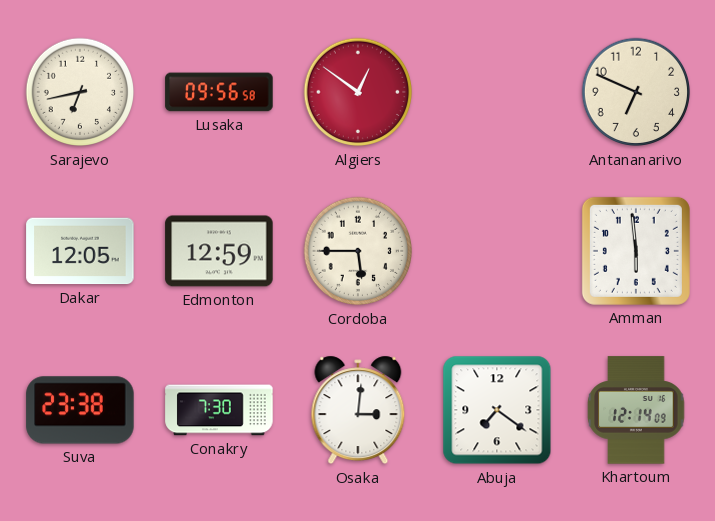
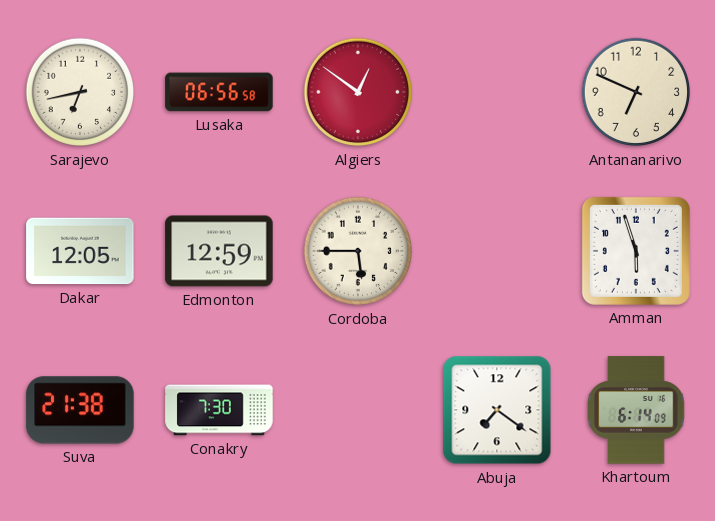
Lusaka: 09:56 -> 06:56
Amman: 5:59 -> 5:57
Suva: 23:38 -> 21:38
Osaka: 3:01 -> none
Khartoum: 12:14 -> 6:14
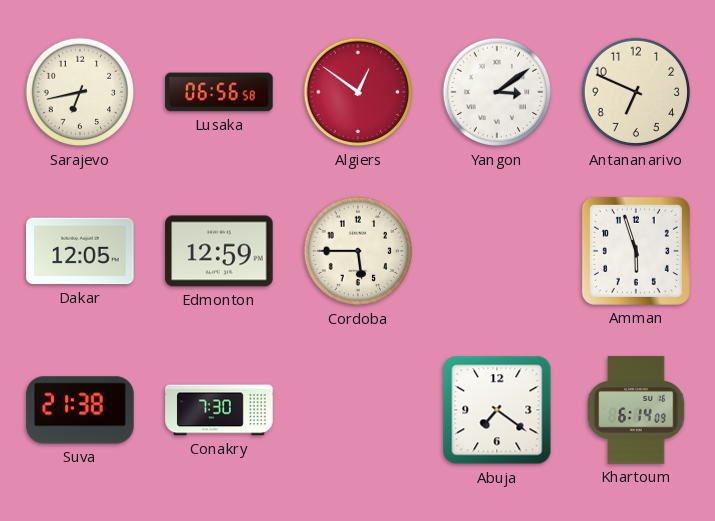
Yangon: none -> 3:09
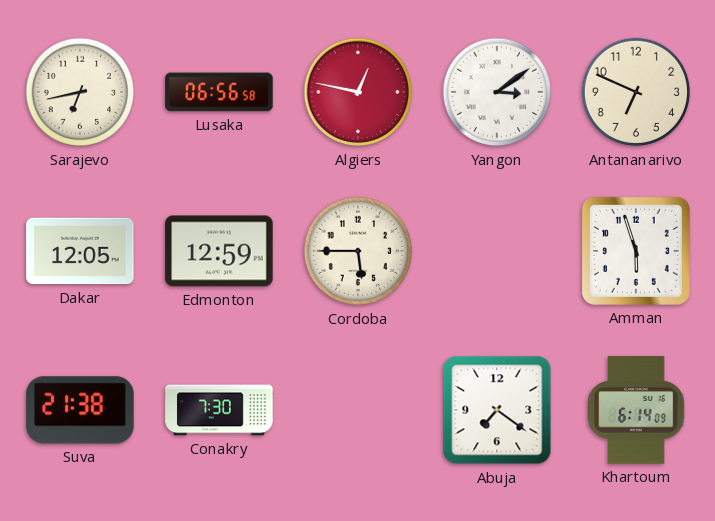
Algiers: 12:51 -> 12:47
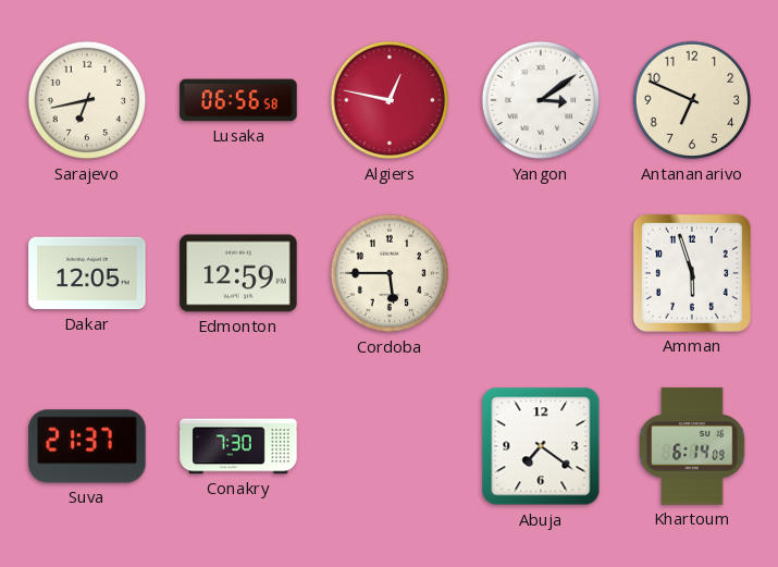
Suva: 21:38 -> 21:37
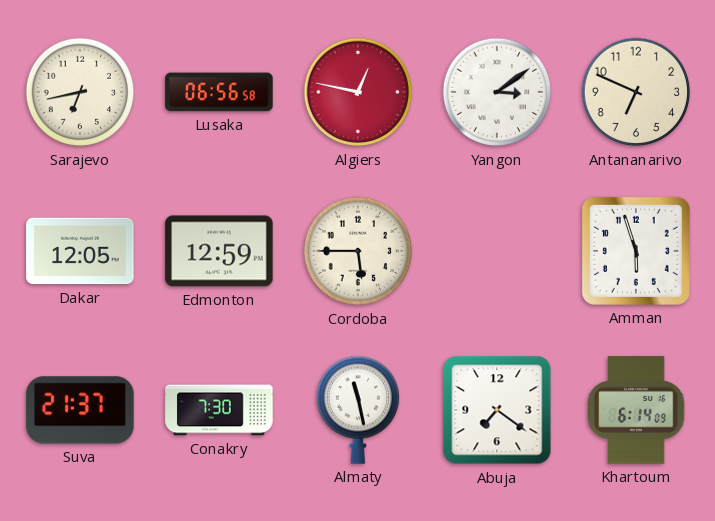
Almaty: none -> 11:28
